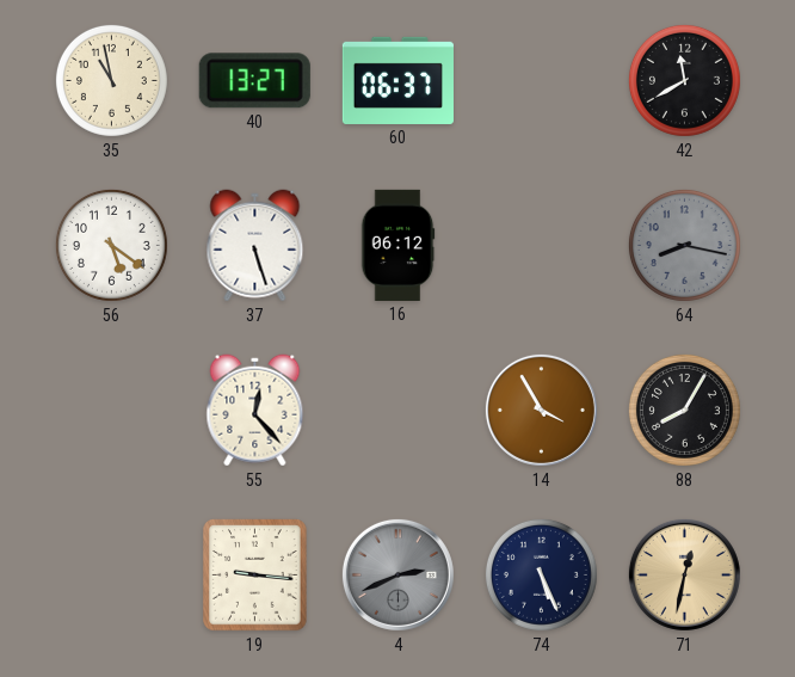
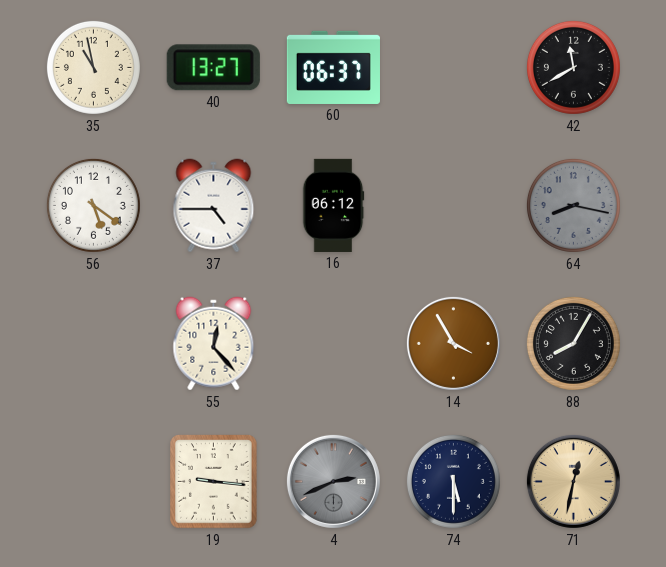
37: 5:27 -> 4:45
74: 5:26 -> 5:30
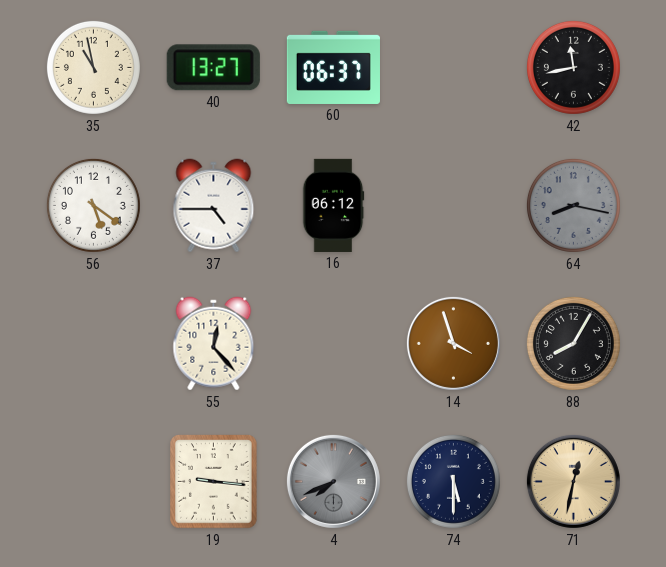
42: 11:40 -> 11:43
14: 3:55 -> 3:57
4: 2:41 -> 7:41
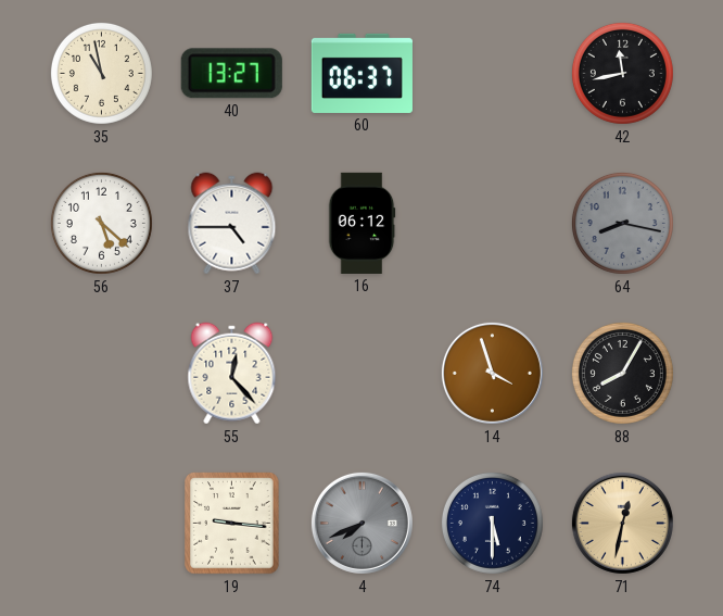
56: 5:21 -> 5:22
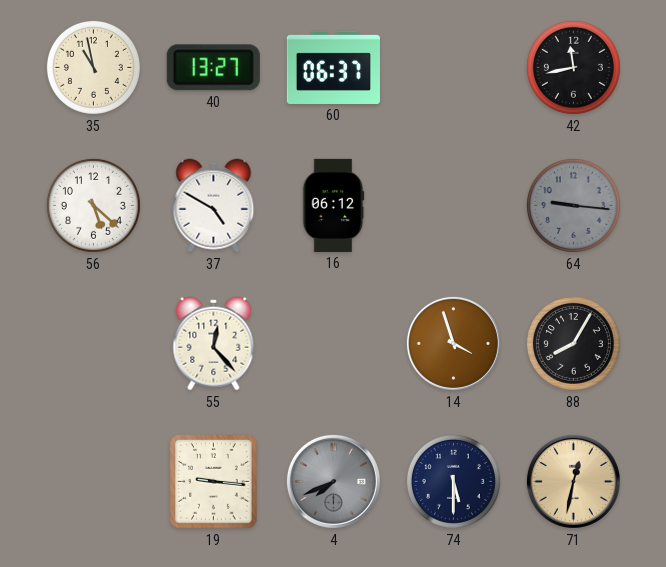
37: 4:45 -> 4:50
64: 8:17 -> 9:16
